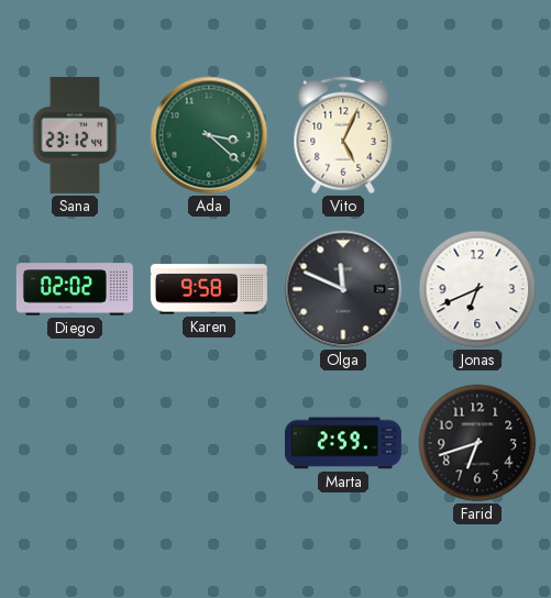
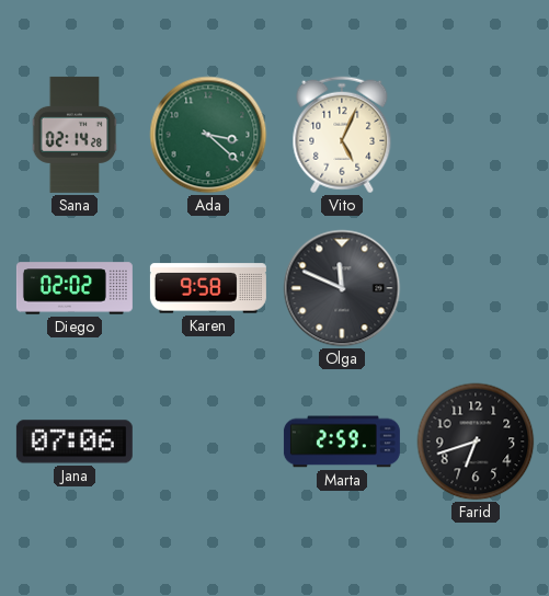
Sana: 23:12 -> 02:14
Jonas: 6:41 -> none
Jana: none -> 07:06
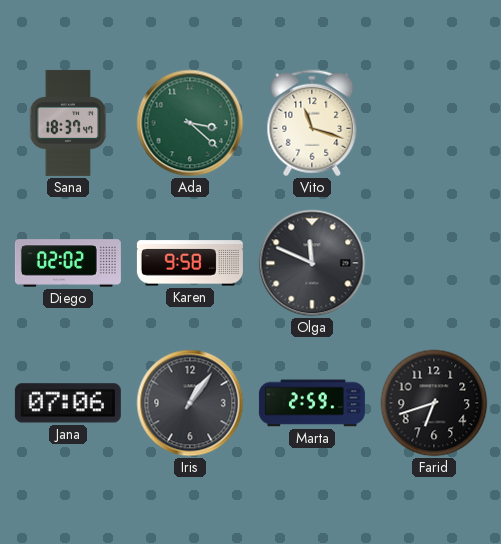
Sana: 02:14 -> 18:37
Vito: 5:04 -> 11:18
Iris: none -> 1:06
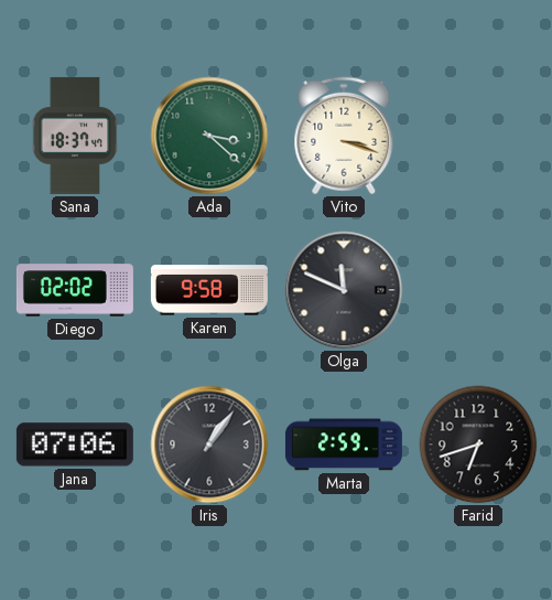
Vito: 11:18 -> 3:18
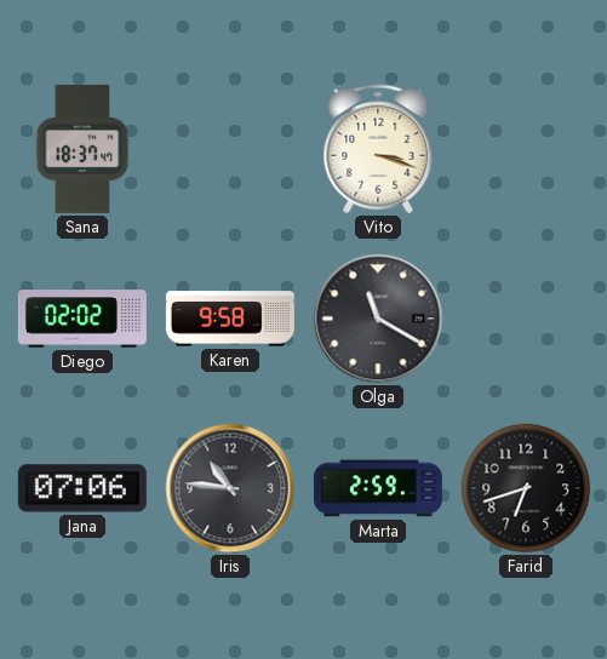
Ada: 3:22 -> none
Olga: 11:49 -> 11:20
Iris: 1:06 -> 10:46
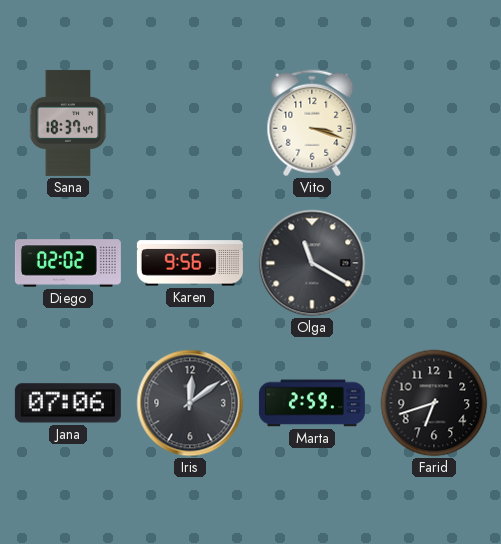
Karen: 9:58 -> 9:56
Iris: 10:46 -> 12:09
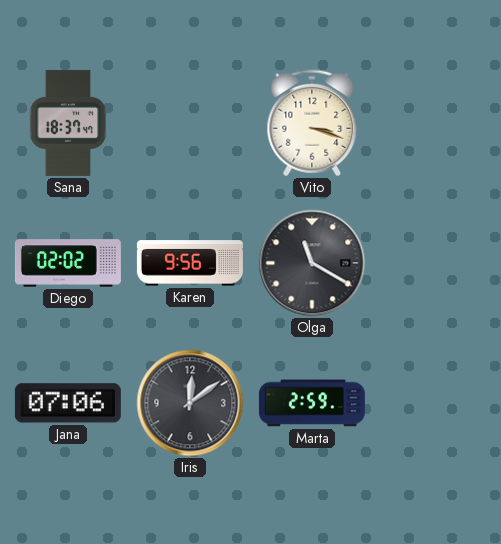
Farid: 6:42 -> none
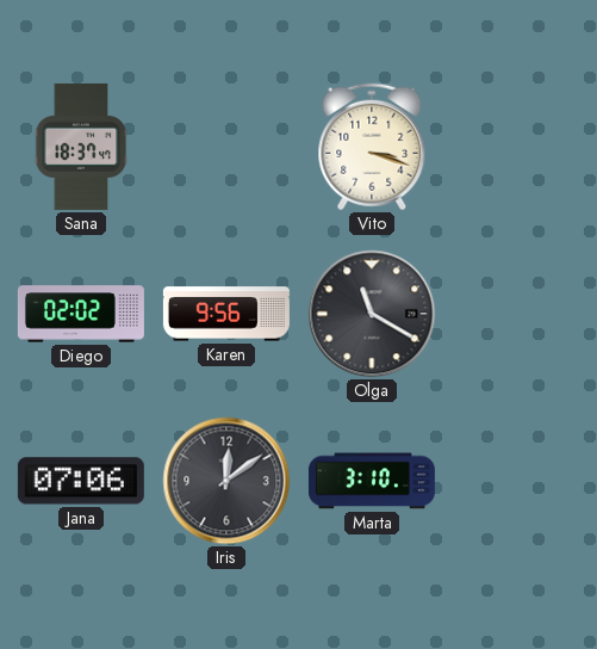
Marta: 2:59 -> 3:10
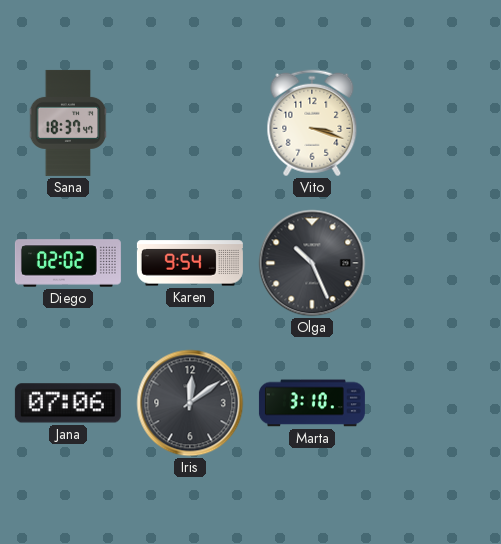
Karen: 9:56 -> 9:54
Olga: 11:20 -> 10:26
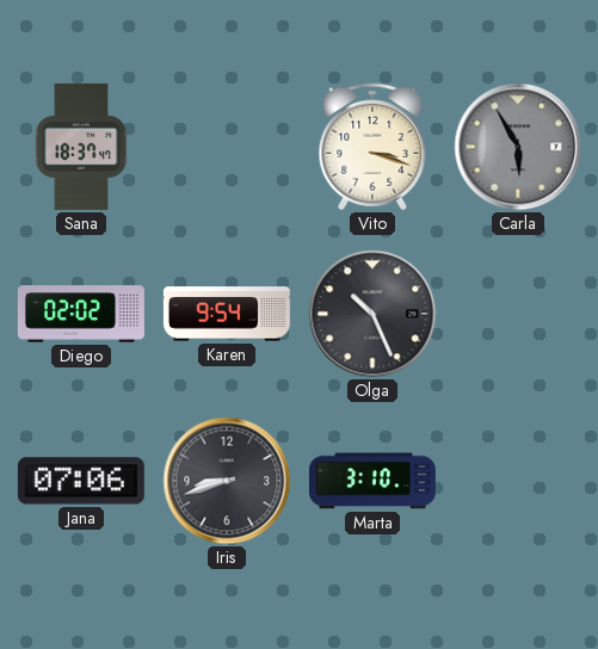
Carla: none -> 5:55
Iris: 12:09 -> 8:42
